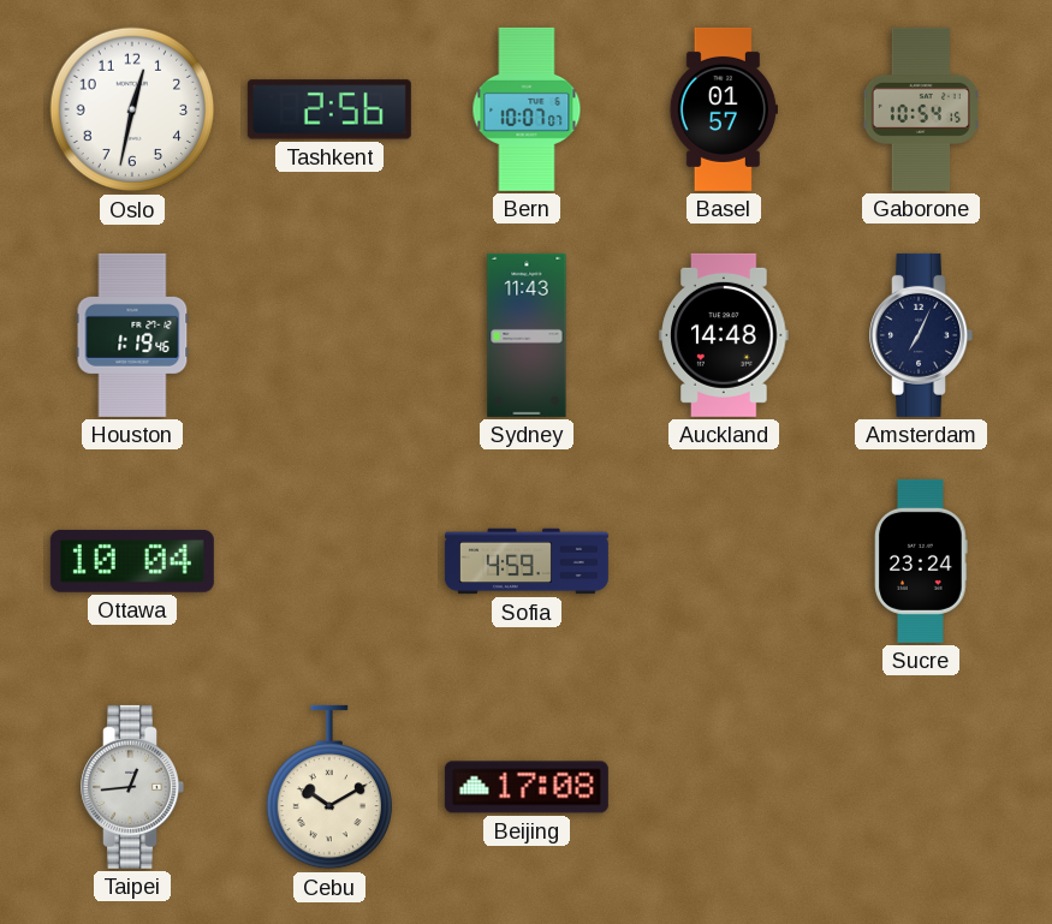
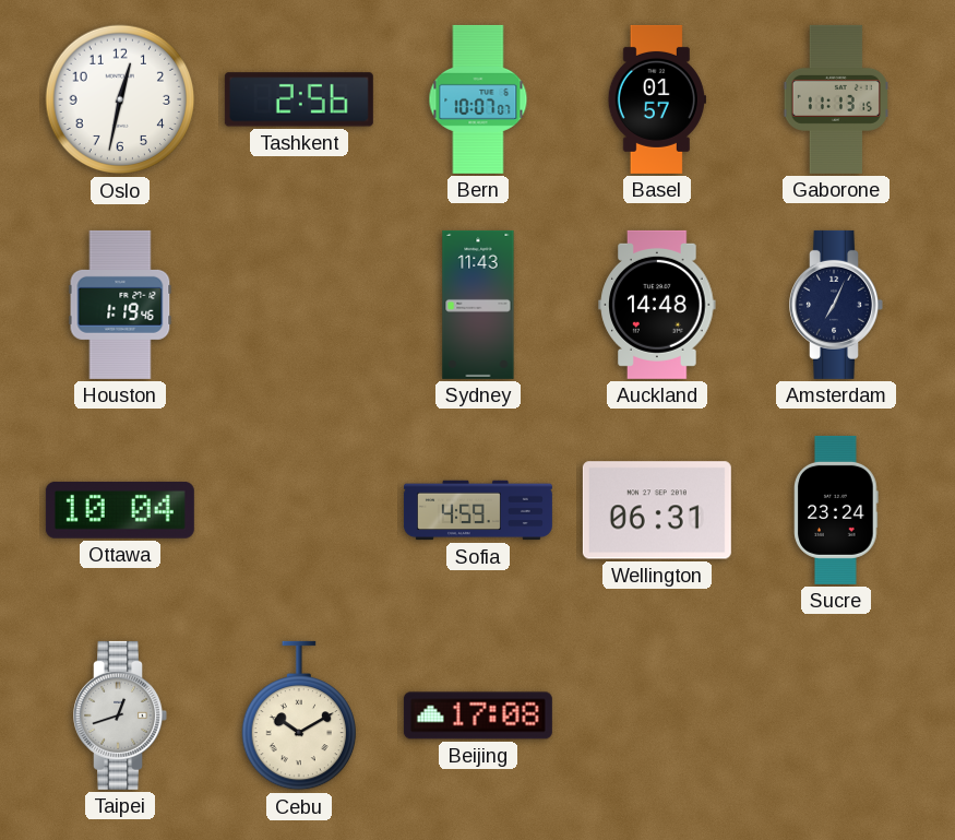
Gaborone: 10:54 -> 11:13
Wellington: none -> 06:31
Taipei: 12:44 -> 12:42
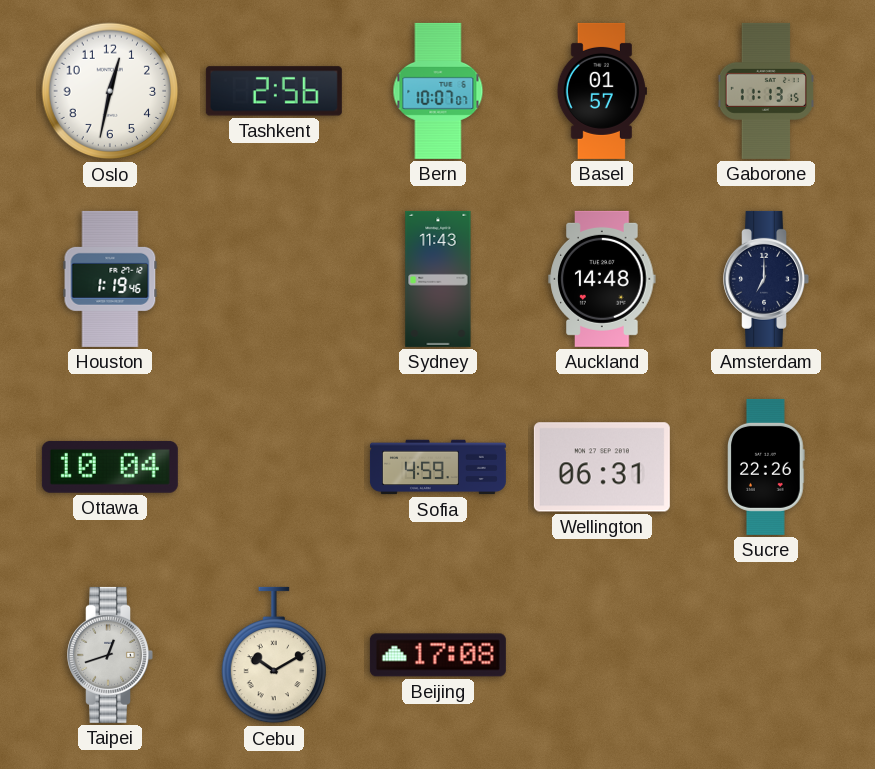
Amsterdam: 7:04 -> 7:00
Sucre: 23:24 -> 22:26
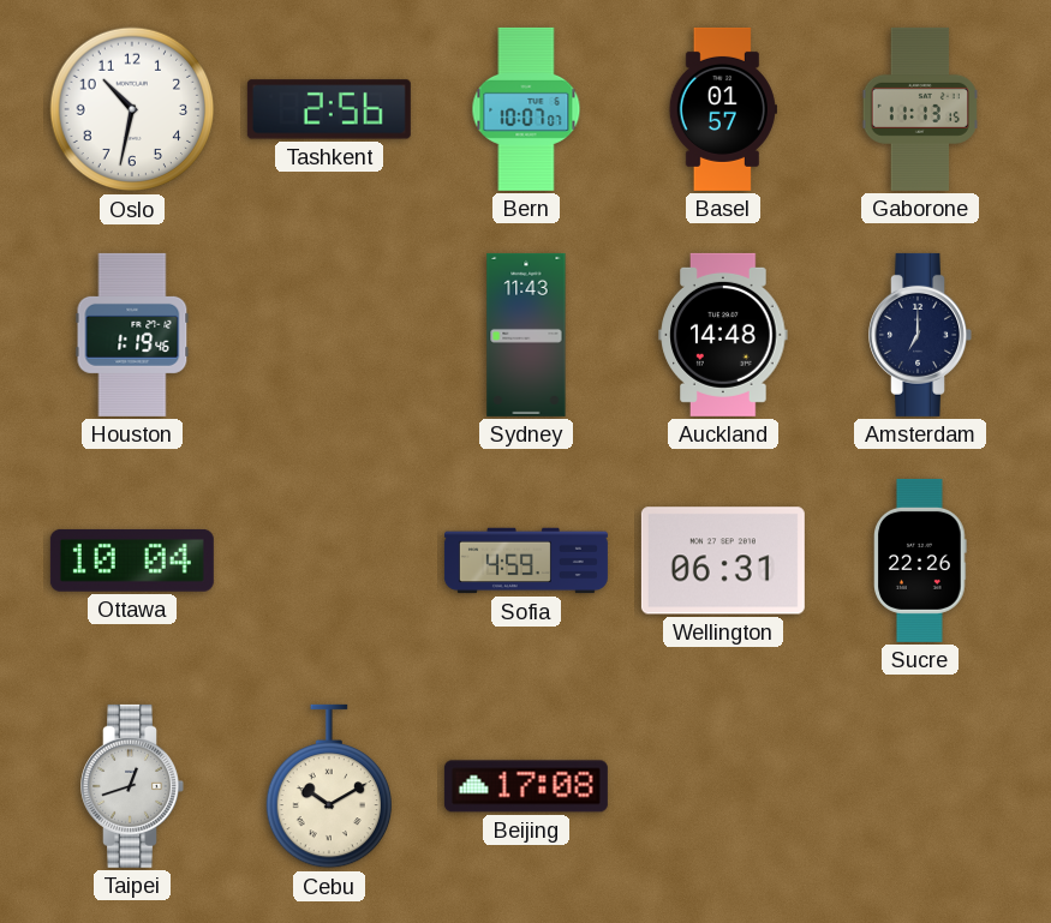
Oslo: 12:32 -> 10:32
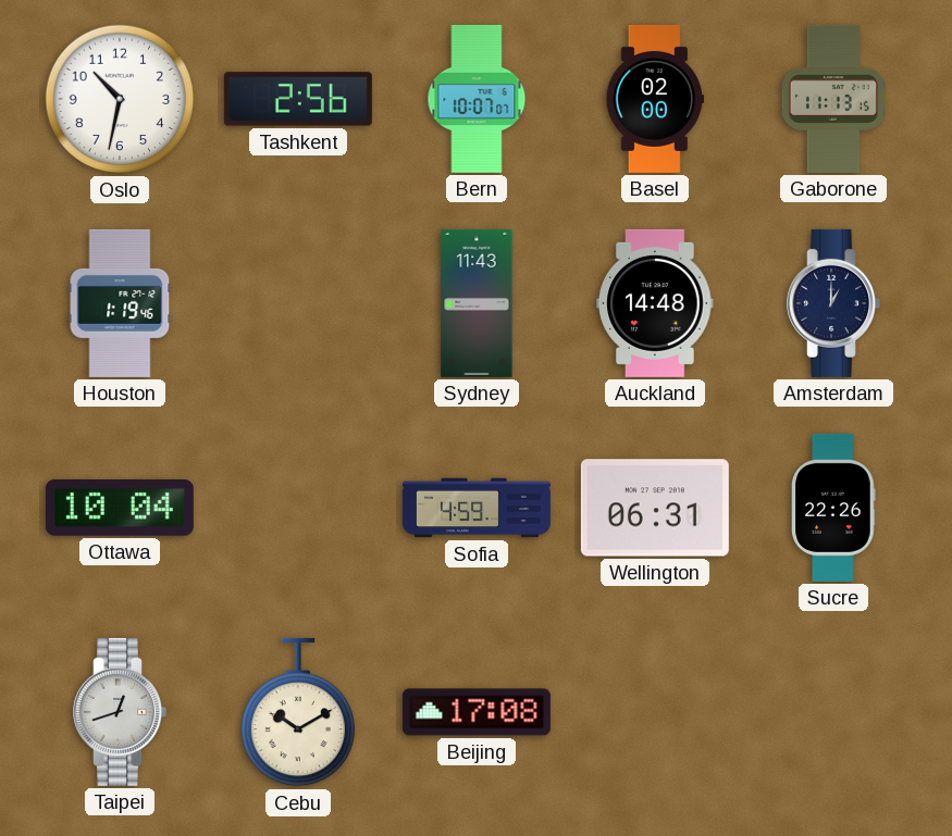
Basel: 01:57 -> 02:00
Amsterdam: 7:00 -> 1:00
